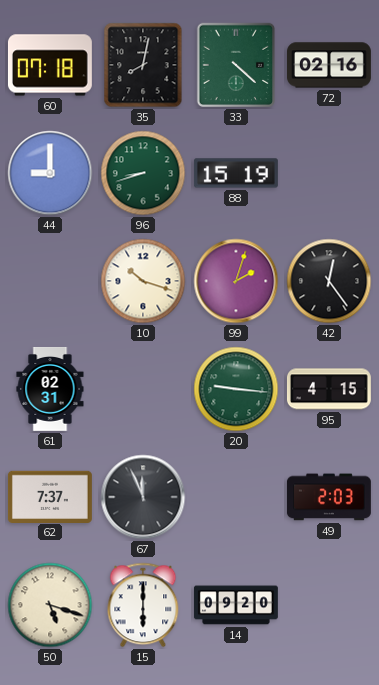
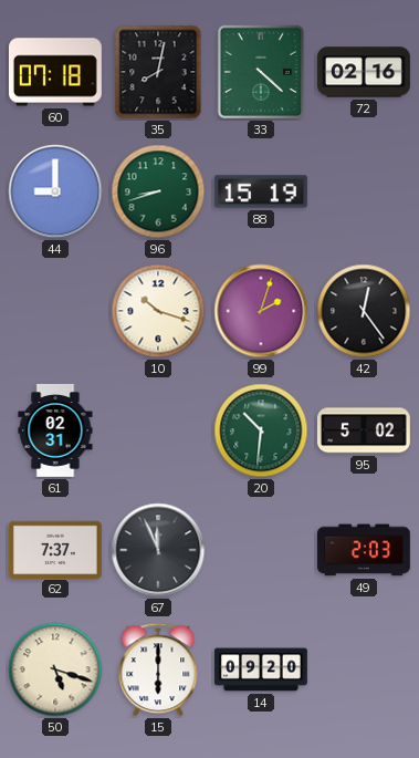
20: 9:16 -> 10:31
95: 4:15 -> 5:02
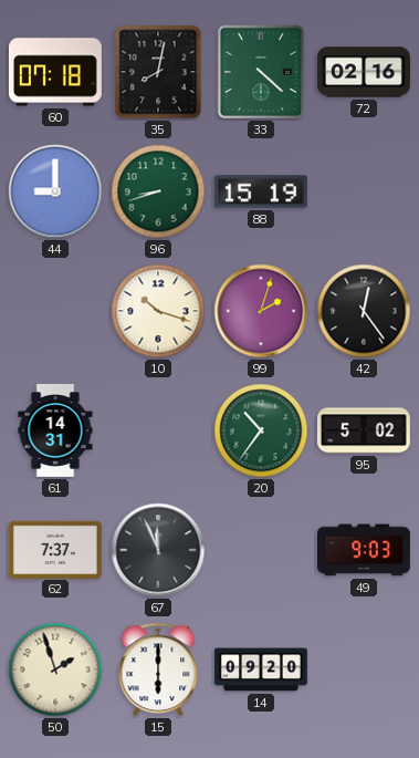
61: 02:31 -> 14:31
20: 10:31 -> 10:36
49: 2:03 -> 9:03
50: 5:18 -> 1:57
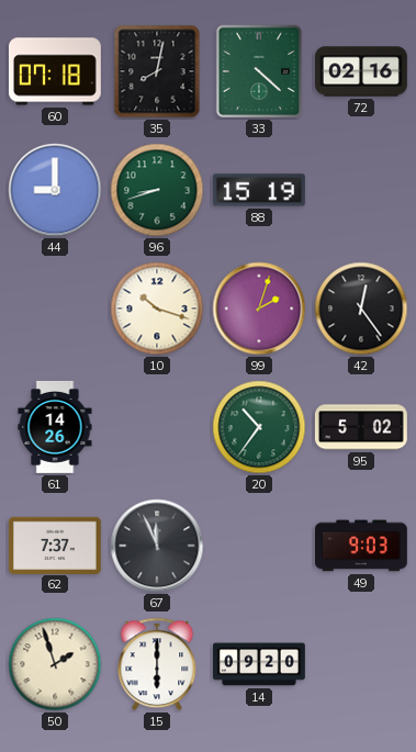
61: 14:31 -> 14:26
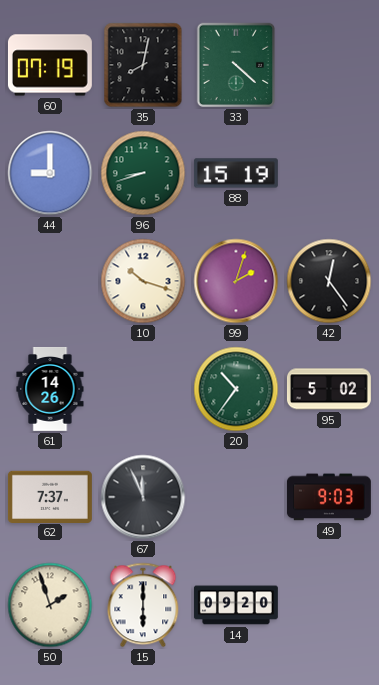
60: 07:18 -> 07:19
72: 02:16 -> none
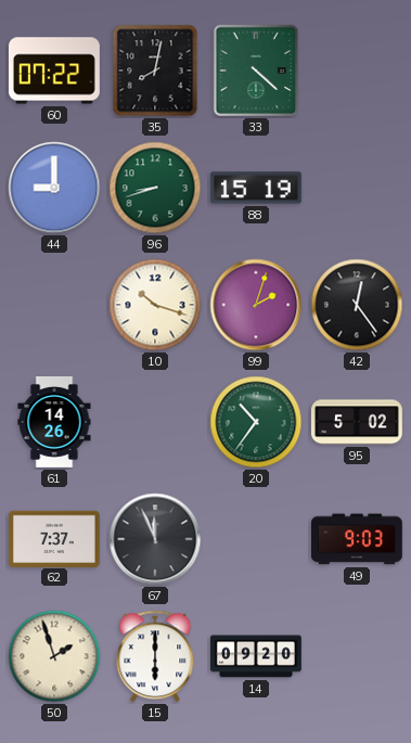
60: 07:19 -> 07:22
